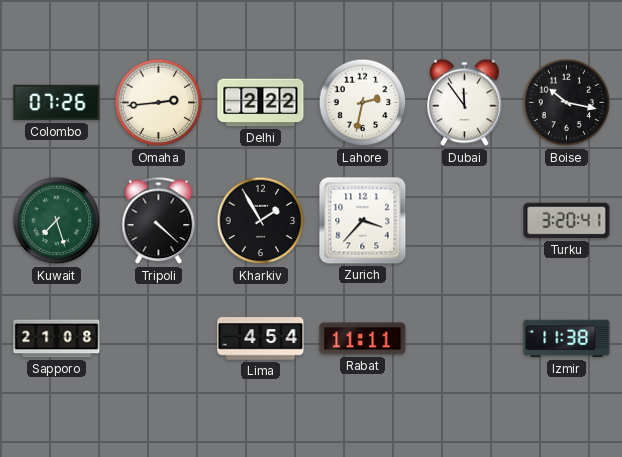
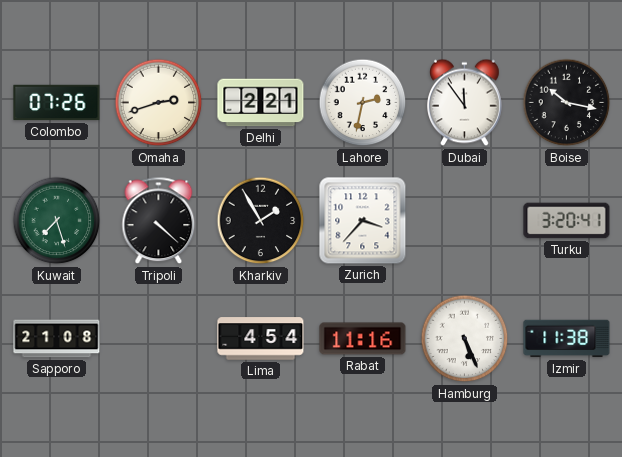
Omaha: 2:44 -> 2:42
Delhi: 2:22 -> 2:21
Rabat: 11:11 -> 11:16
Hamburg: none -> 5:26
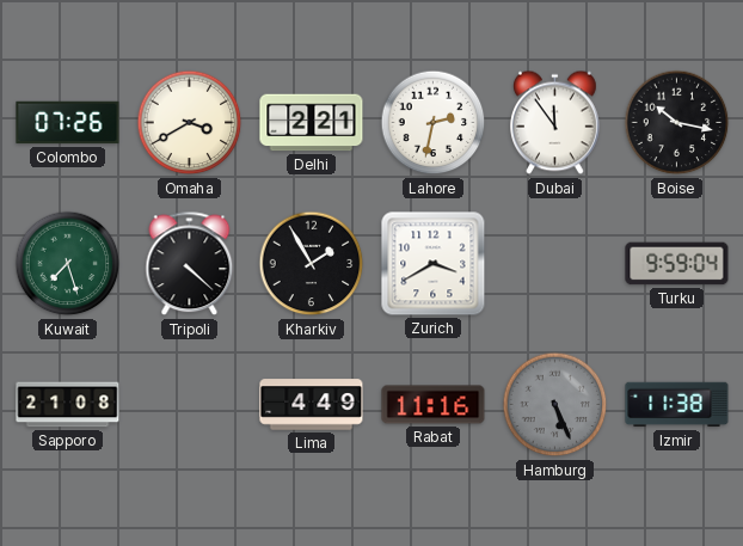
Omaha: 2:42 -> 3:40
Zurich: 3:37 -> 3:40
Turku: 3:20 -> 9:59
Lima: 4:54 -> 4:49
Hamburg dial: white -> grey
